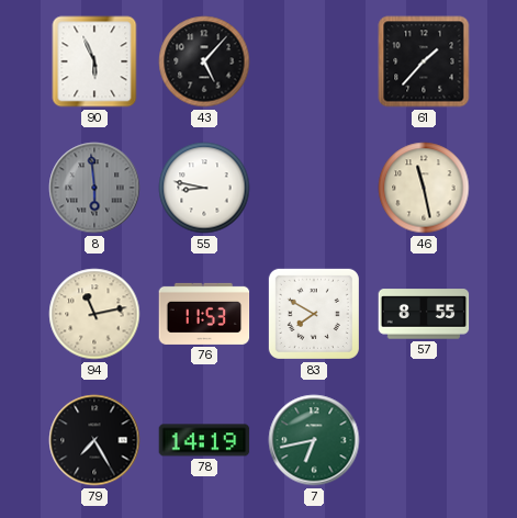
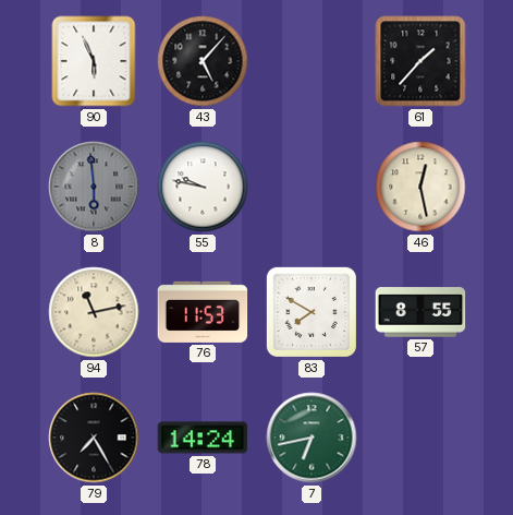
55: 8:47 -> 9:47
46: 11:28 -> 12:28
78: 14:19 -> 14:24
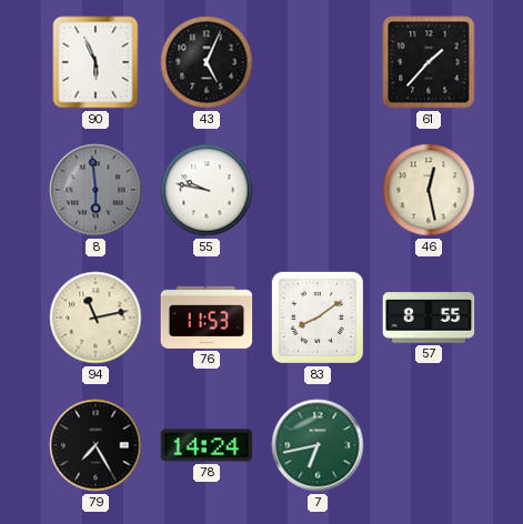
43: 5:07 -> 5:04
83: 7:50 -> 8:09
